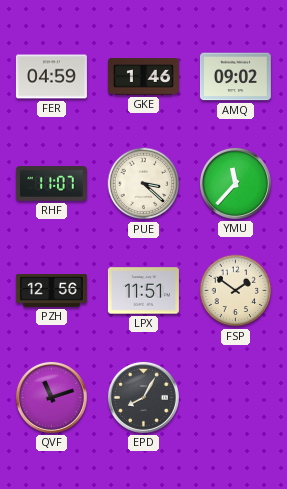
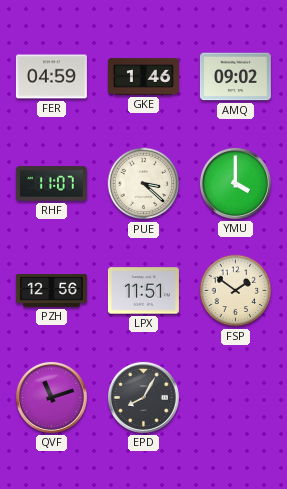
YMU: 11:37 -> 4:00
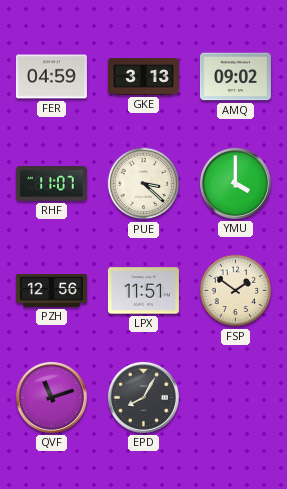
GKE: 1:46 -> 3:13
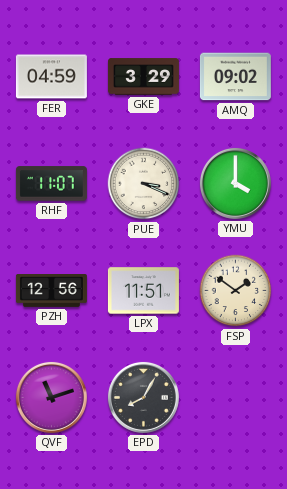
GKE: 3:13 -> 3:29
PUE: 3:22 -> 3:19
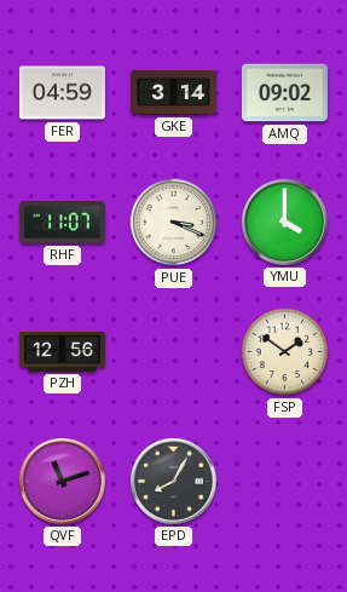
GKE: 3:29 -> 3:14
LPX: 11:51 -> none
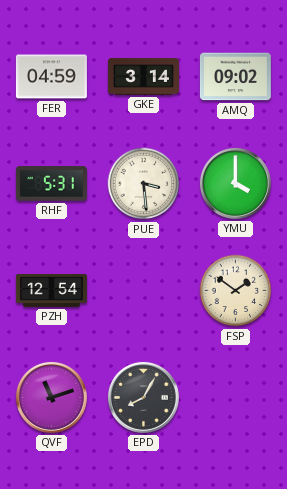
RHF: 11:07 -> 5:31
PUE: 3:19 -> 3:29
PZH: 12:56 -> 12:54
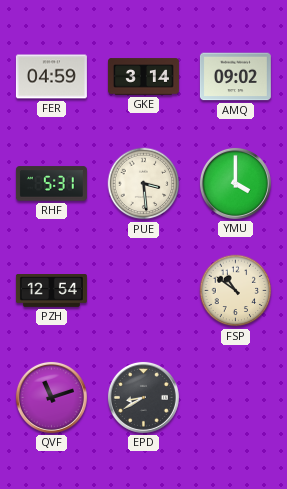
FSP: 1:51 -> 10:51
EPD: 8:05 -> 8:40
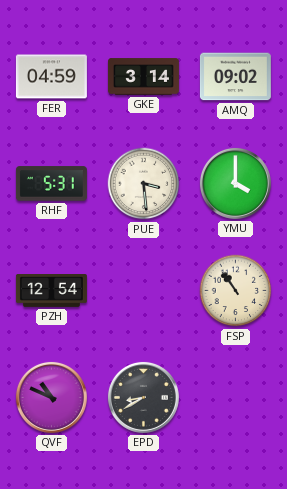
FSP: 10:51 -> 10:54
QVF: 11:12 -> 10:49
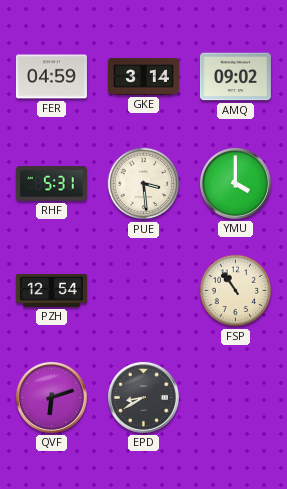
QVF: 10:49 -> 6:12
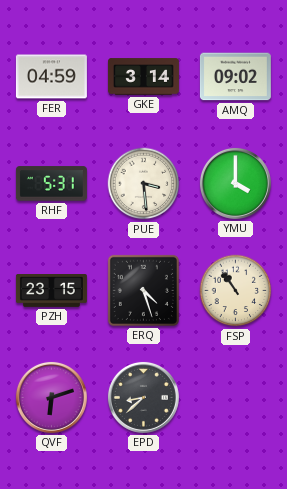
PZH: 12:54 -> 23:15
ERQ: none -> 4:27
EPD: 8:40 -> 8:38
